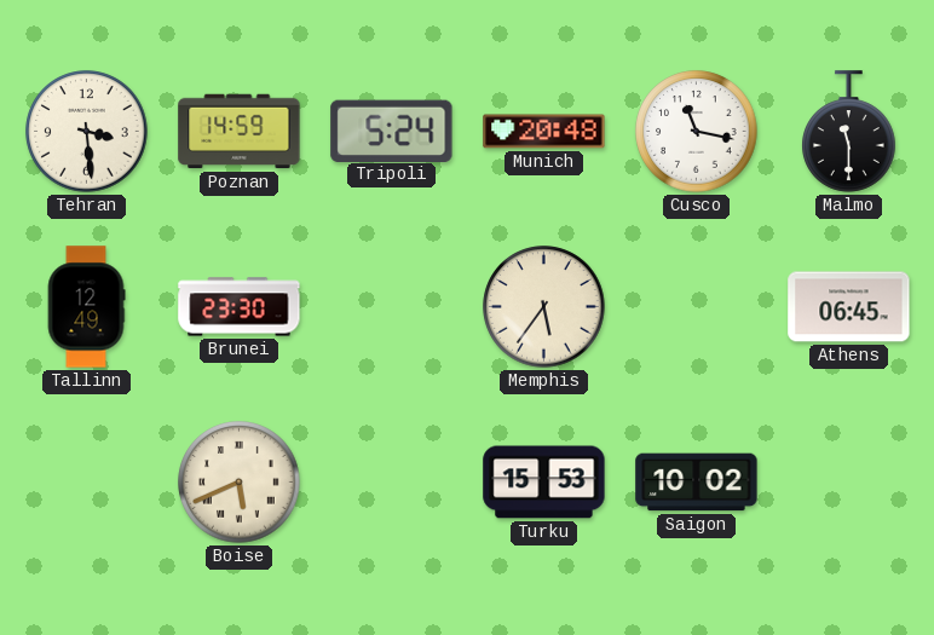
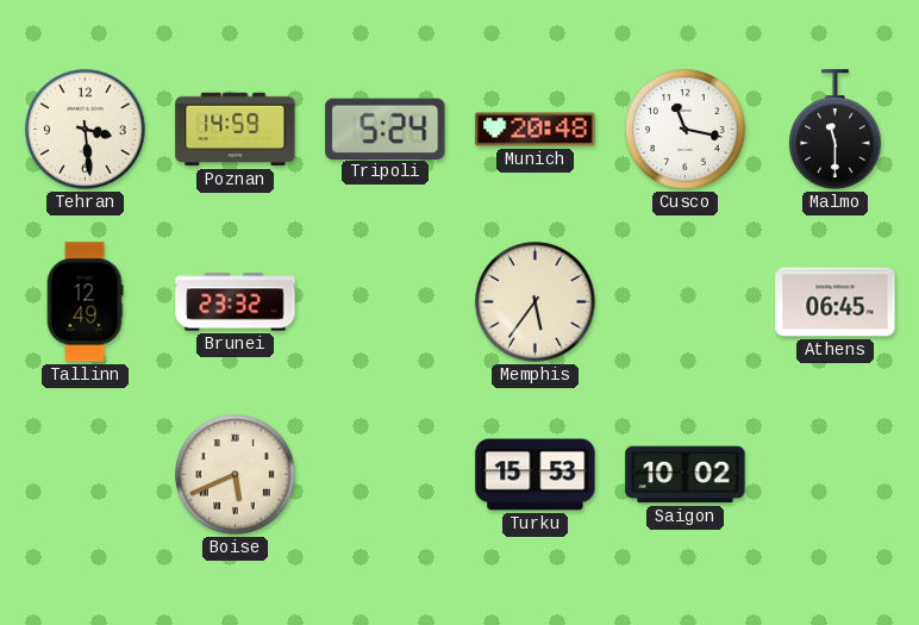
Brunei: 23:30 -> 23:32
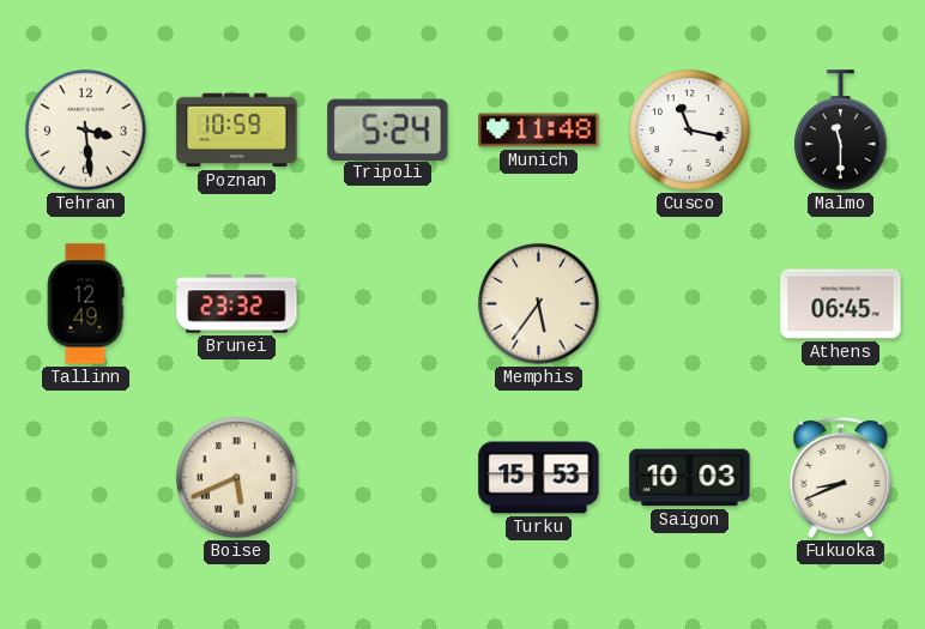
Poznan: 14:59 -> 10:59
Munich: 20:48 -> 11:48
Saigon: 10:02 -> 10:03
Fukuoka: none -> 8:41
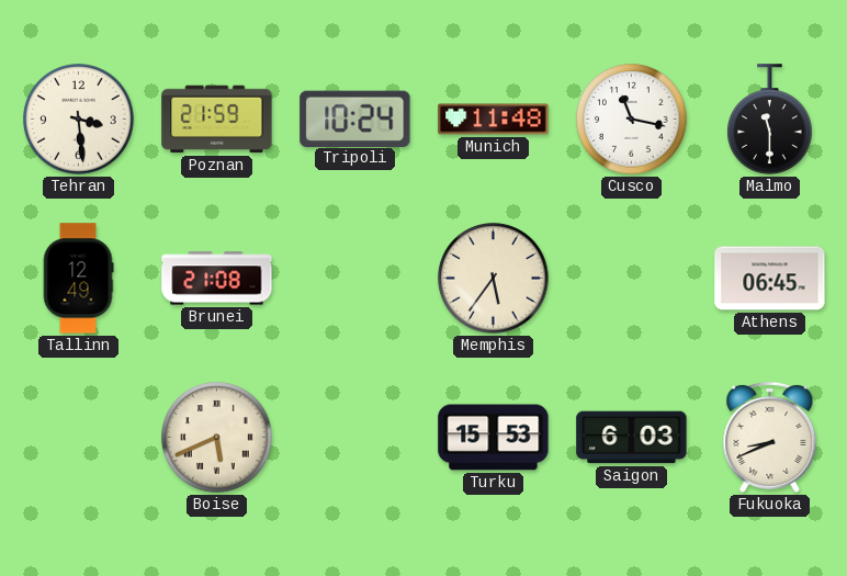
Poznan: 10:59 -> 21:59
Tripoli: 5:24 -> 10:24
Brunei: 23:32 -> 21:08
Saigon: 10:03 -> 6:03
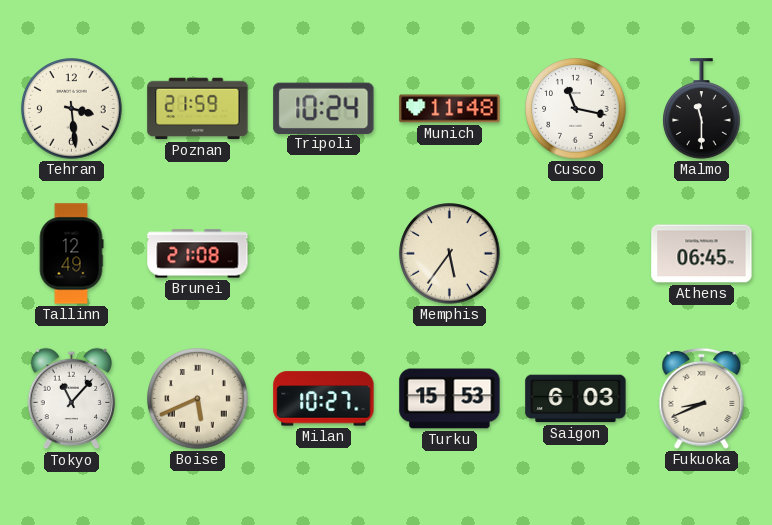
Tokyo: none -> 11:07
Milan: none -> 10:27
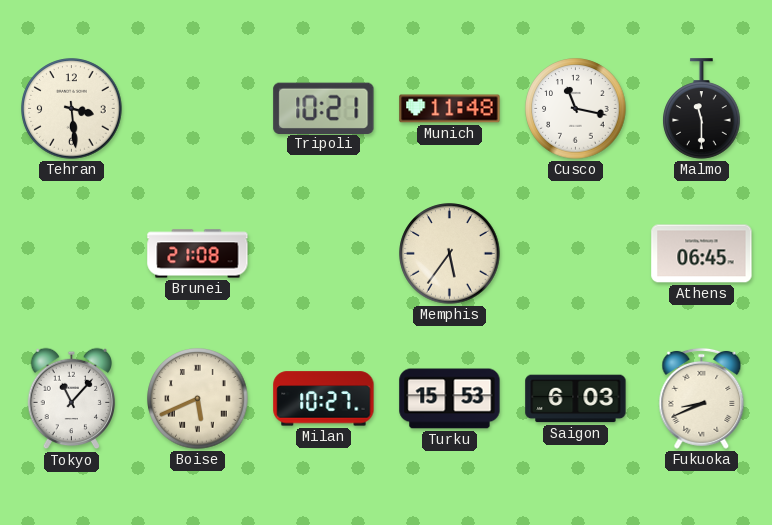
Poznan: 21:59 -> none
Tripoli: 10:24 -> 10:21
Tallinn: 12:49 -> none
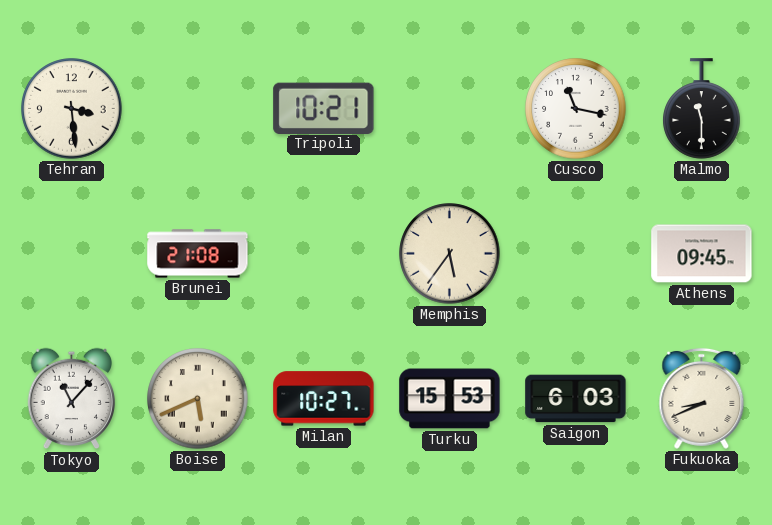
Munich: 11:48 -> none
Athens: 06:45 -> 09:45
